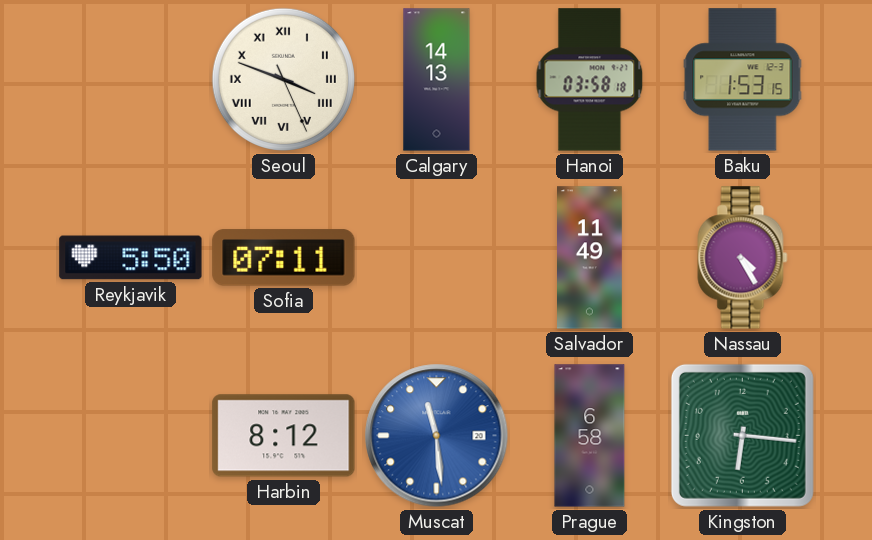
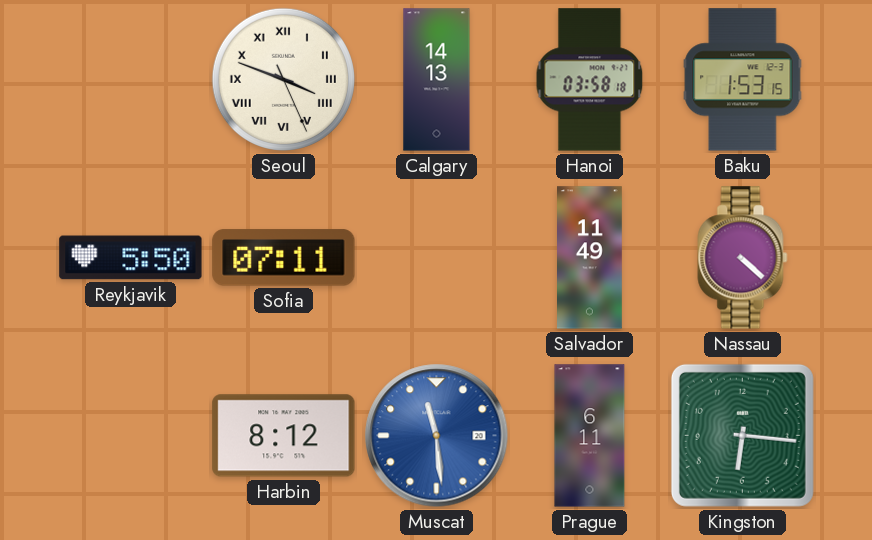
Nassau: 4:25 -> 4:22
Prague: 6:58 -> 6:11
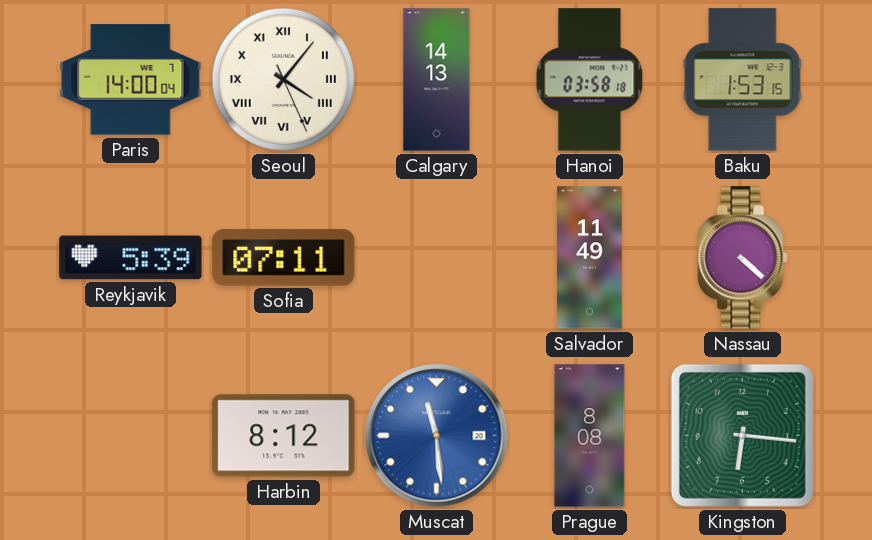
Paris: none -> 14:00
Seoul: 3:48 -> 4:06
Reykjavik: 5:50 -> 5:39
Prague: 6:11 -> 8:08
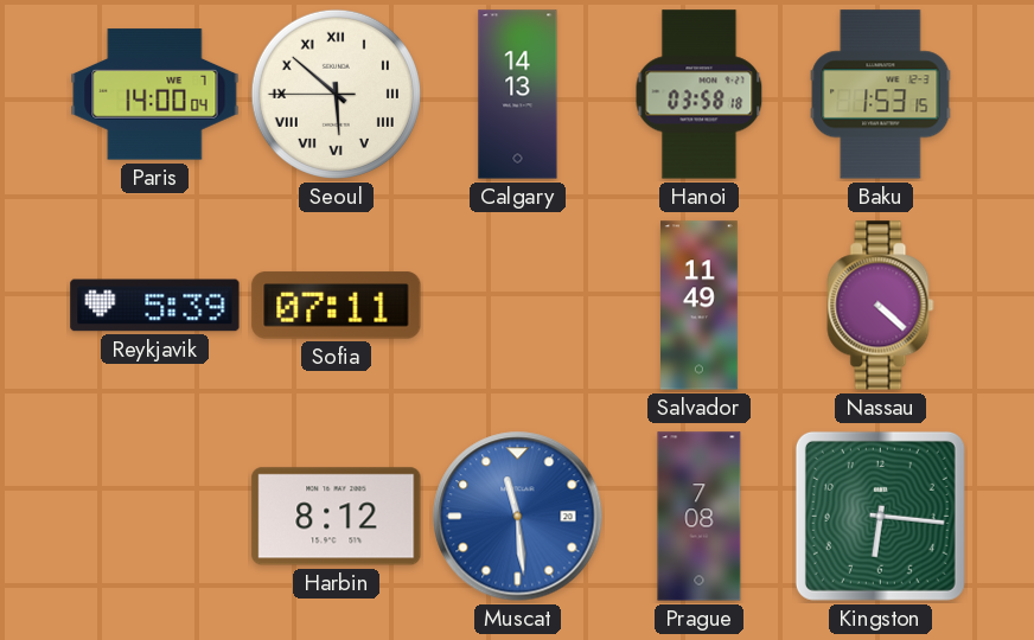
Seoul: 4:06 -> 5:51
Prague: 8:08 -> 7:08
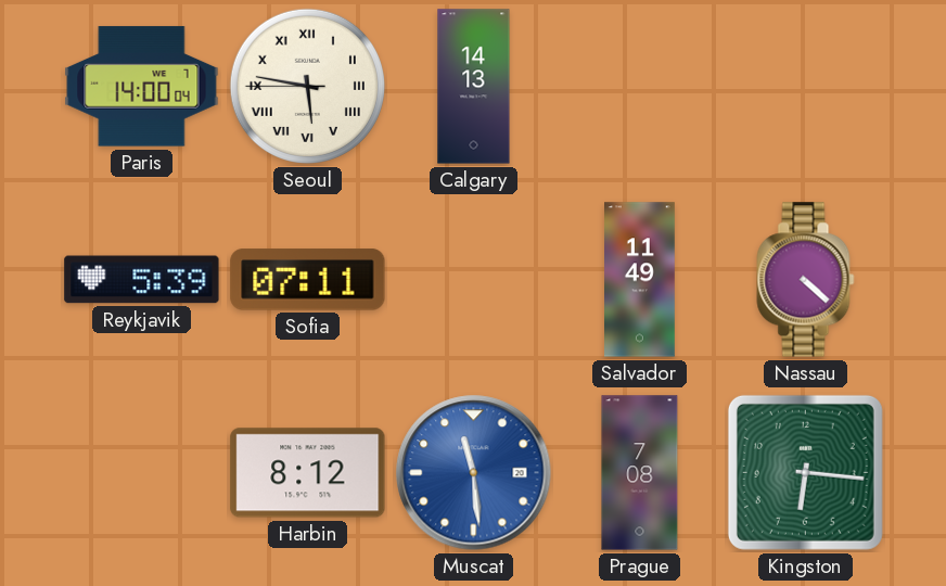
Seoul: 5:51 -> 5:46
Hanoi: 03:58 -> none
Baku: 1:53 -> none
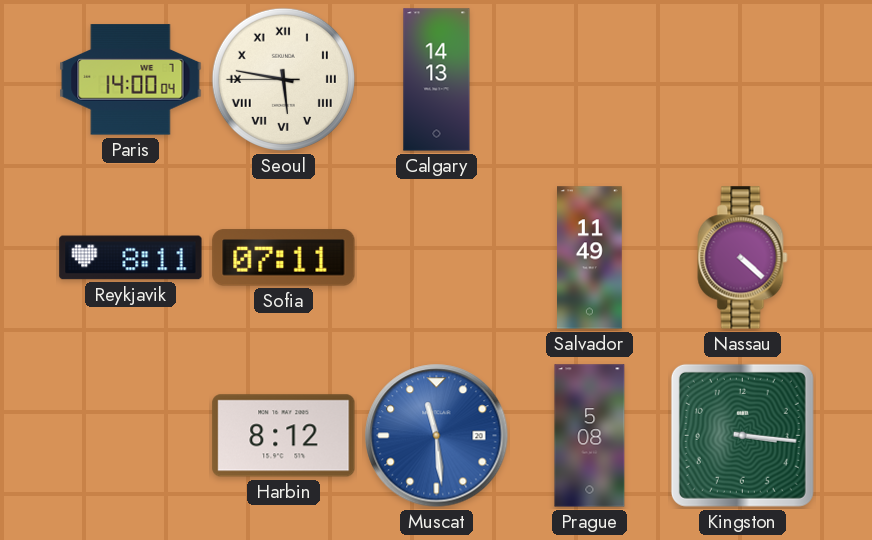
Reykjavik: 5:39 -> 8:11
Prague: 7:08 -> 5:08
Kingston: 6:16 -> 3:16
